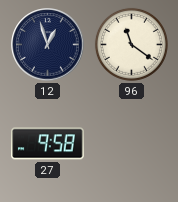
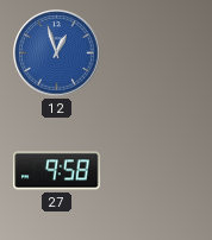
12 dial: navy -> blue
96: 11:21 -> none
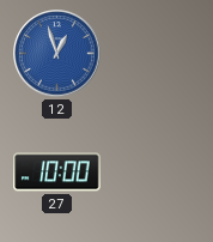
27: 9:58 -> 10:00
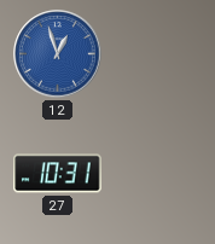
27: 10:00 -> 10:31
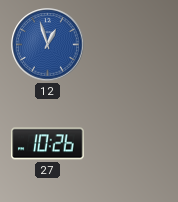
27: 10:31 -> 10:26
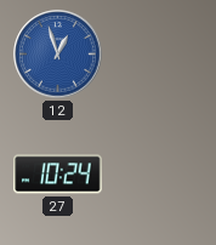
27: 10:26 -> 10:24
